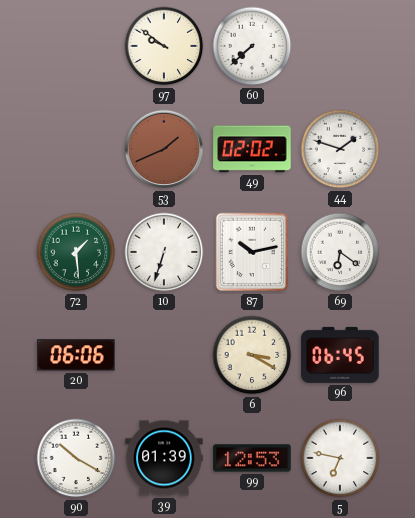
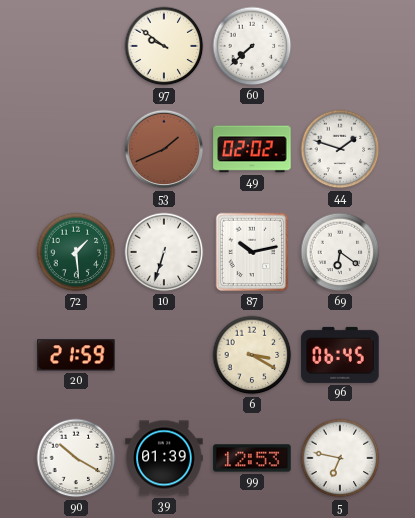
20: 06:06 -> 21:59
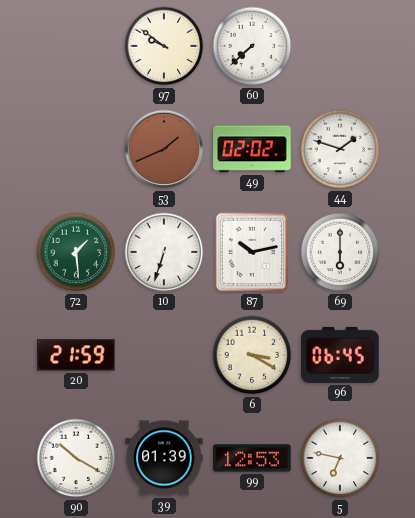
69: 6:21 -> 6:00
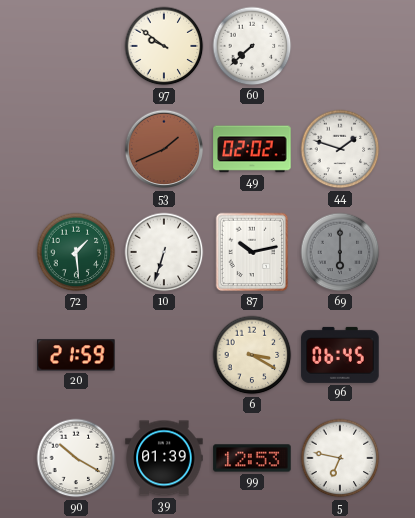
69 dial: white -> grey
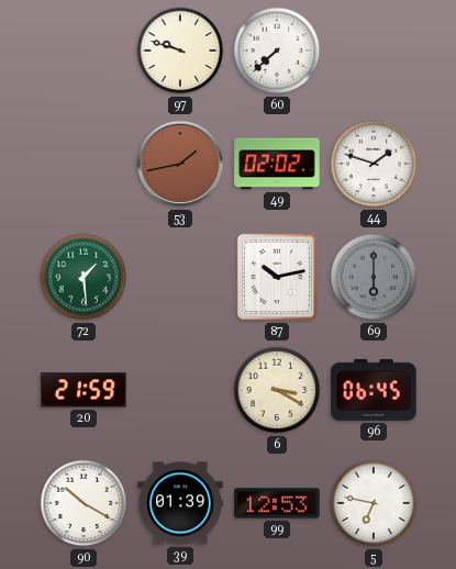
97: 9:51 -> 9:48
53: 1:41 -> 1:43
10: 6:33 -> none
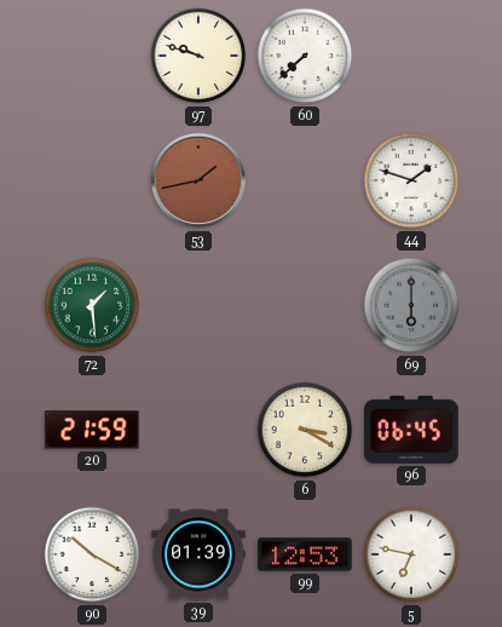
49: 02:02 -> none
87: 10:13 -> none
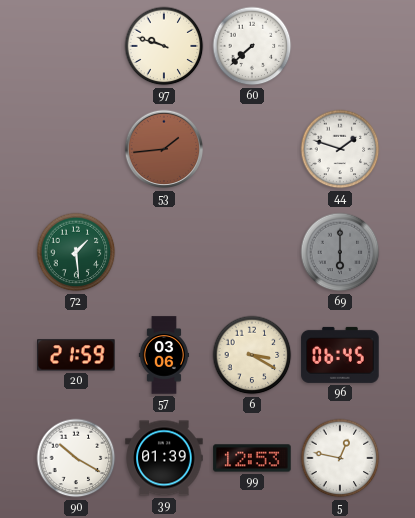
53: 1:43 -> 1:44
57: none -> 03:06
5: 6:47 -> 12:47
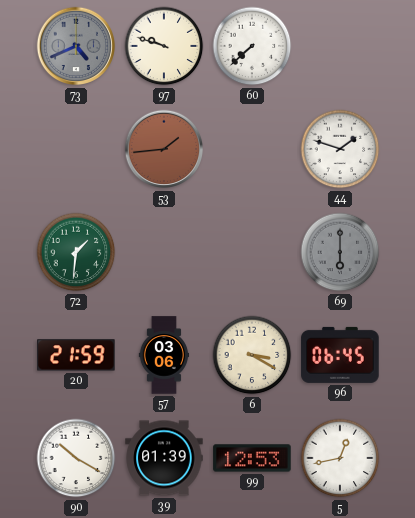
73: none -> 4:41
72: 1:29 -> 1:31
5: 12:47 -> 12:43
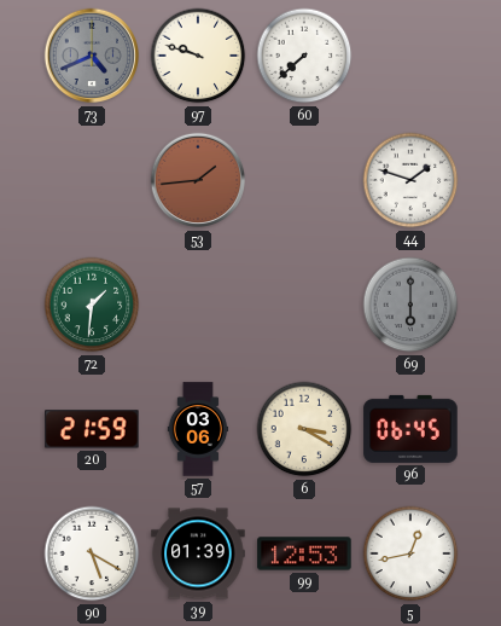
90: 10:20 -> 5:20
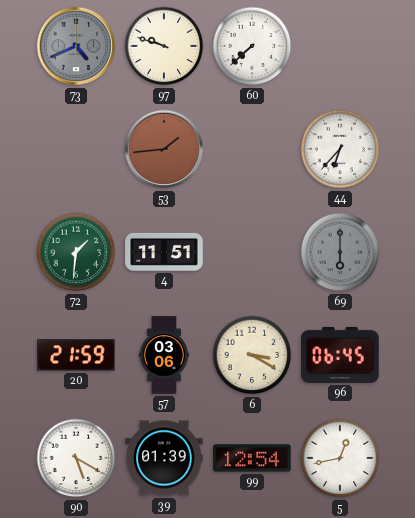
44: 1:48 -> 6:37
4: none -> 11:51
99: 12:53 -> 12:54
